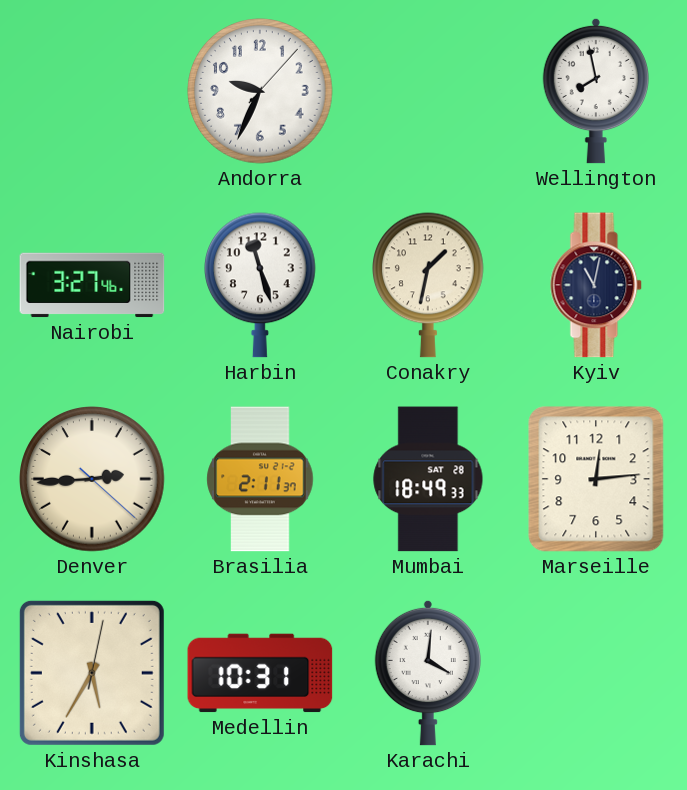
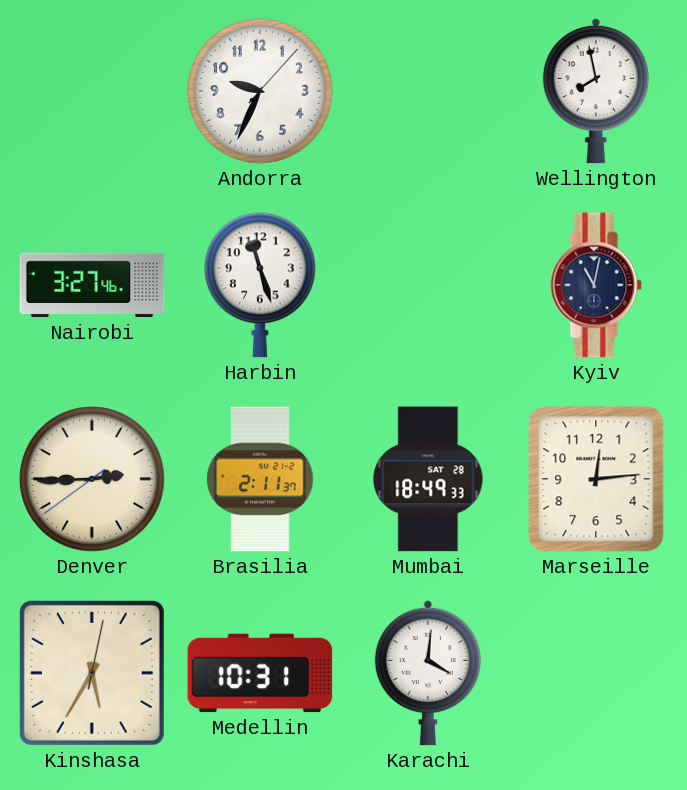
Conakry: 1:32 -> none
Denver: 2:44:22 -> 2:44:39
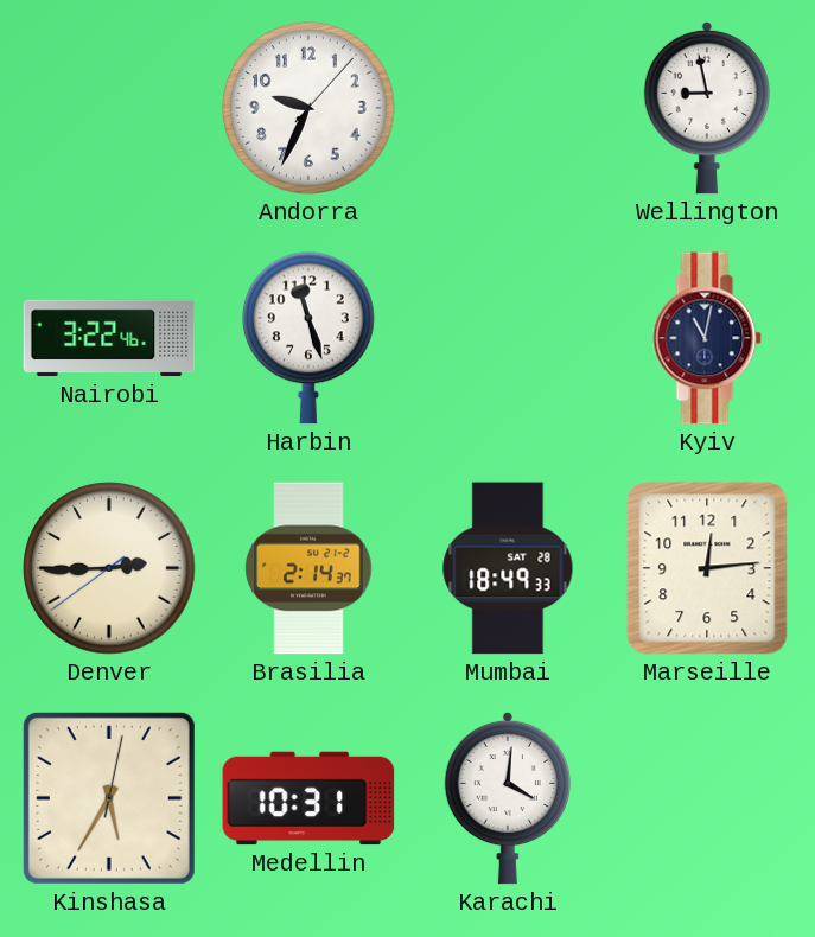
Wellington: 7:58 -> 8:58
Nairobi: 3:27 -> 3:22
Brasilia: 2:11 -> 2:14
